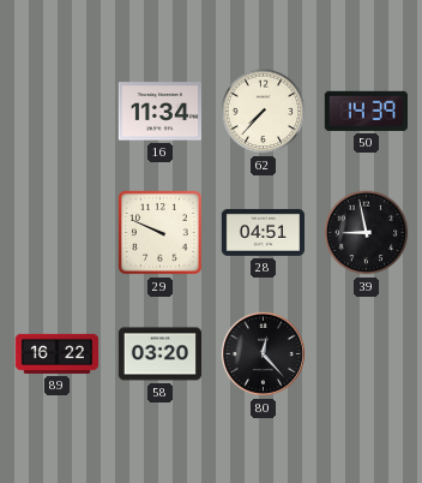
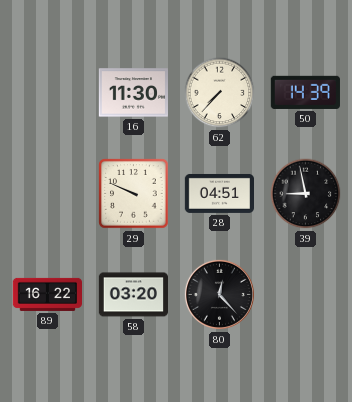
16: 11:34 -> 11:30
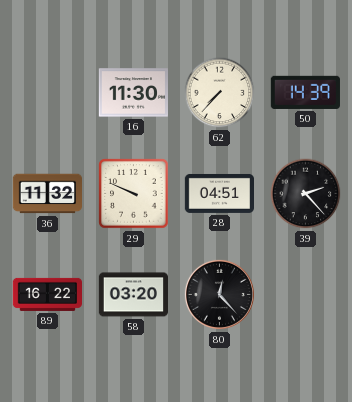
36: none -> 11:32
39: 8:58 -> 2:23
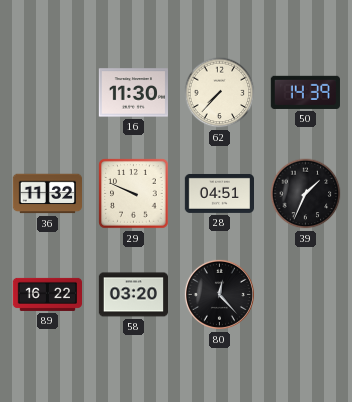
39: 2:23 -> 1:34
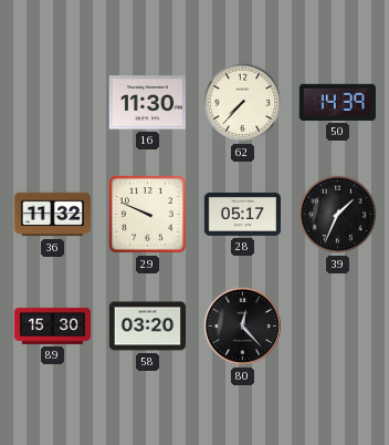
28: 04:51 -> 05:17
89: 16:22 -> 15:30
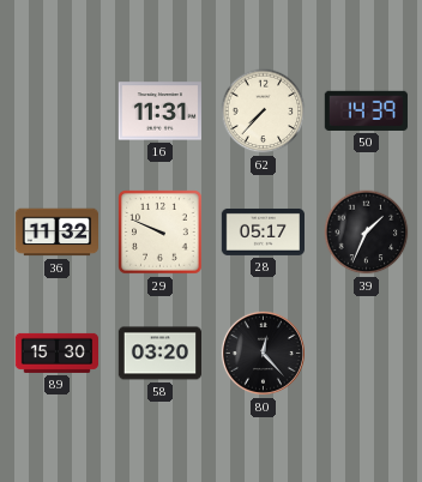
16: 11:30 -> 11:31
